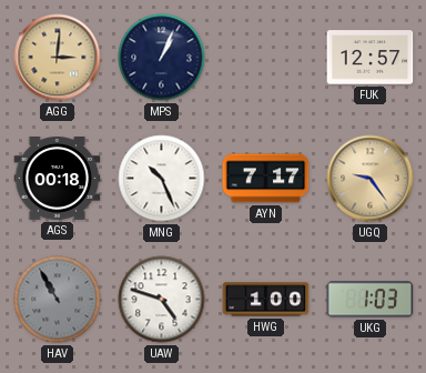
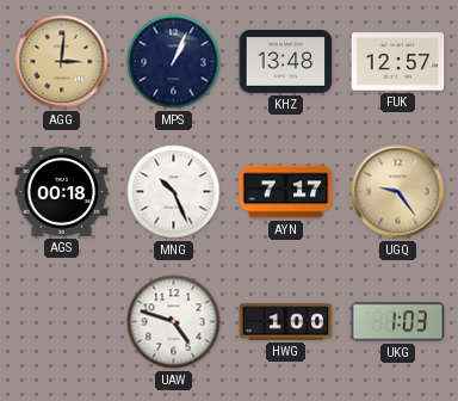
KHZ: none -> 13:48
HAV: 10:55 -> none
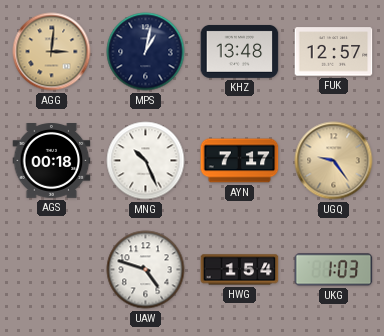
MPS: 1:04 -> 1:02
HWG: 1:00 -> 1:54
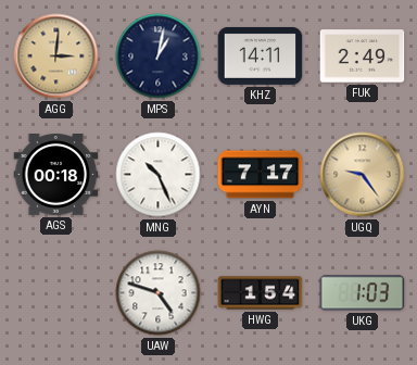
KHZ: 13:48 -> 14:11
FUK: 12:57 -> 2:49
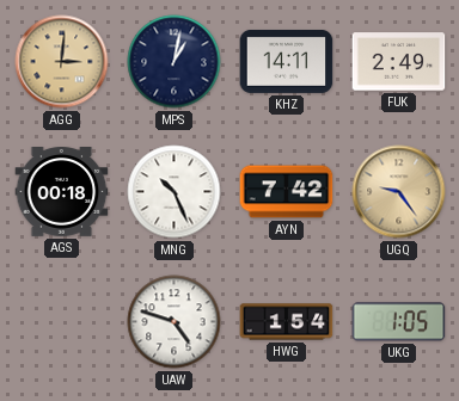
AYN: 7:17 -> 7:42
UKG: 1:03 -> 1:05
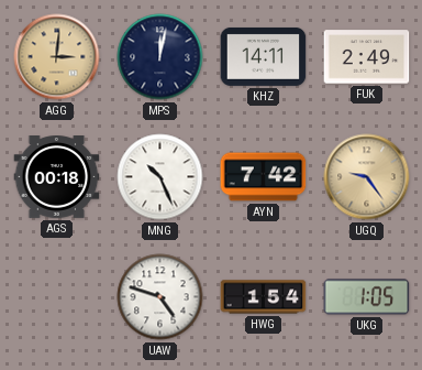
MPS: 1:02 -> 12:02
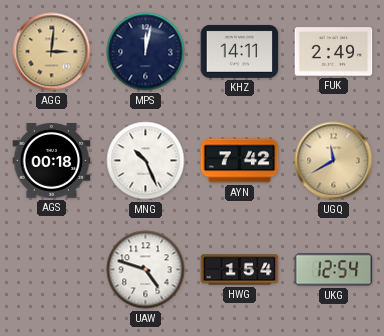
UGQ: 9:24 -> 11:40
UKG: 1:05 -> 12:54
